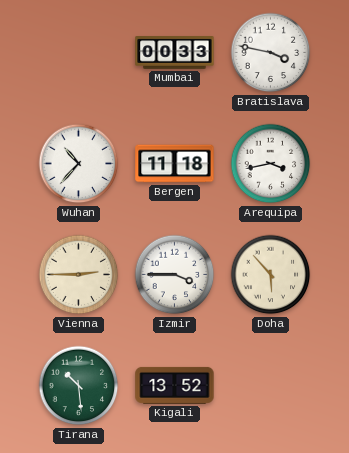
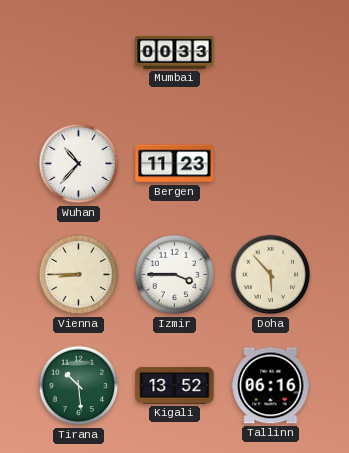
Bratislava: 3:47 -> none
Bergen: 11:18 -> 11:23
Arequipa: 3:43 -> none
Vienna: 2:45 -> 8:45
Tallinn: none -> 06:16
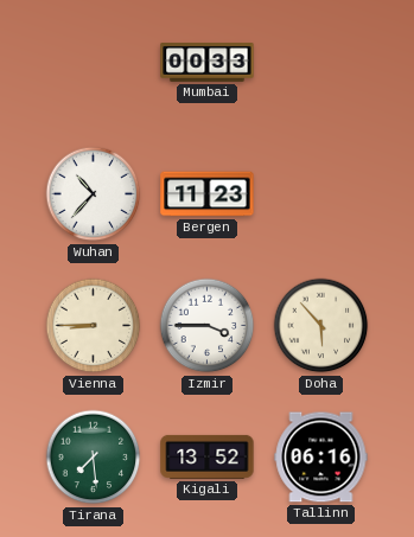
Tirana: 10:29 -> 7:29
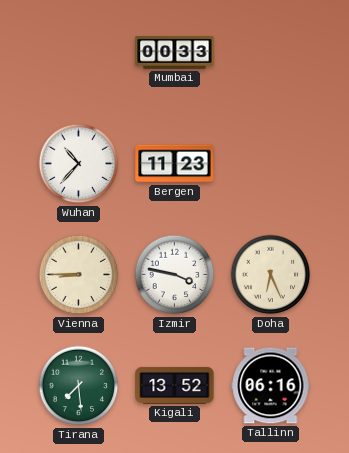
Izmir: 3:45 -> 3:47
Doha: 5:53 -> 6:26
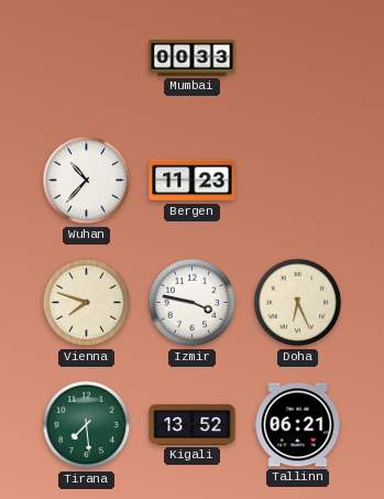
Vienna: 8:45 -> 7:48
Tallinn: 06:16 -> 06:21
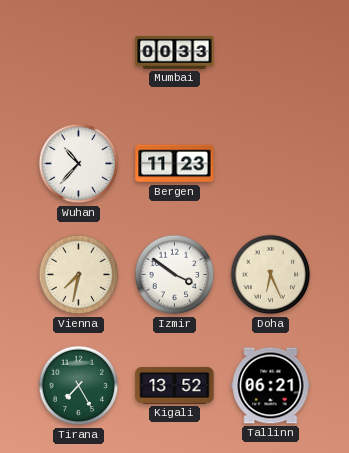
Vienna: 7:48 -> 7:32
Izmir: 3:47 -> 3:51
Tirana: 7:29 -> 7:25
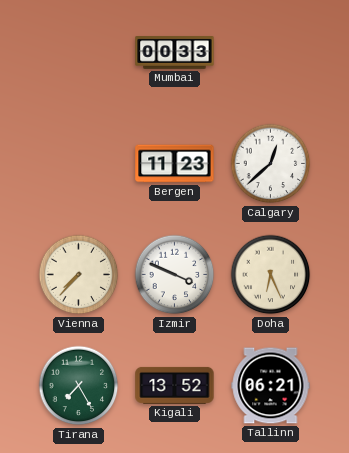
Wuhan: 10:37 -> none
Calgary: none -> 12:38
Vienna: 7:32 -> 7:37
Izmir: 3:51 -> 3:49
